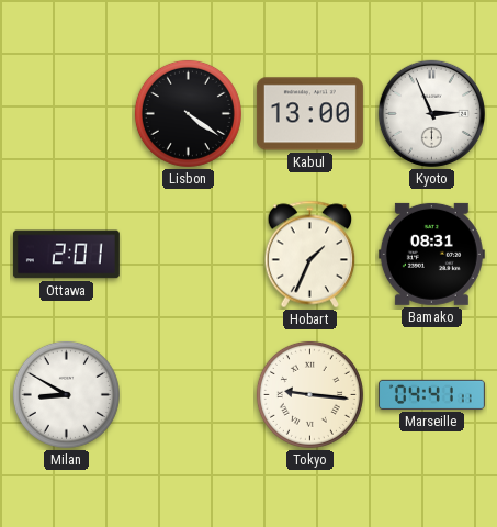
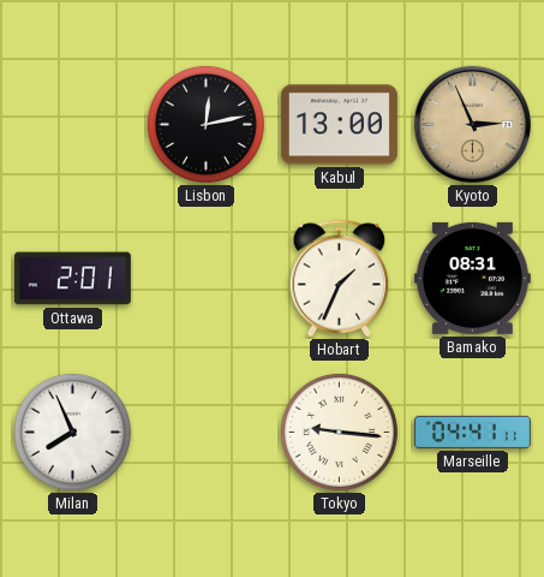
Lisbon: 4:21 -> 12:13
Kyoto dial: white -> champagne
Milan: 8:50 -> 7:56
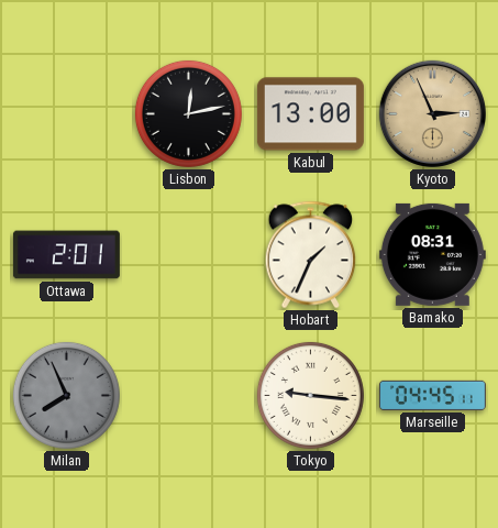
Milan dial: white -> grey
Marseille: 04:41 -> 04:45
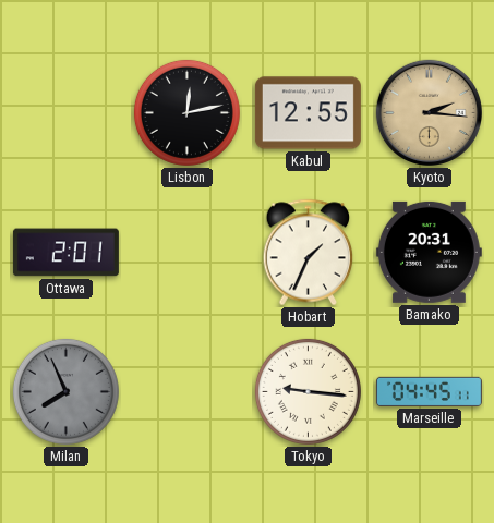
Kabul: 13:00 -> 12:55
Kyoto: 2:56 -> 2:16
Bamako: 08:31 -> 20:31
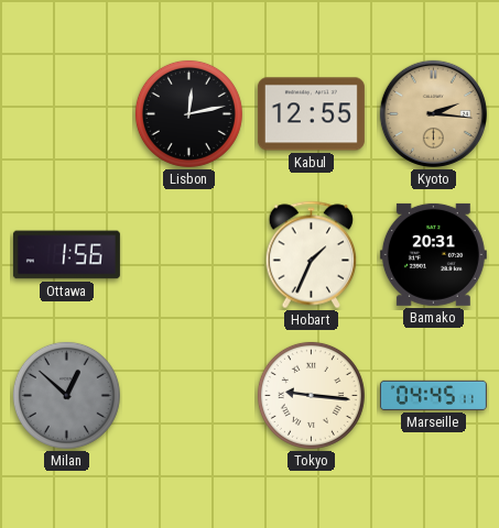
Ottawa: 2:01 -> 1:56
Milan: 7:56 -> 12:52
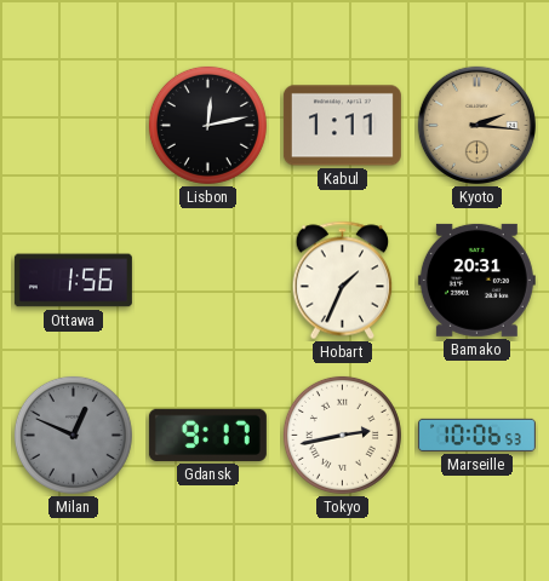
Kabul: 12:55 -> 1:11
Milan: 12:52 -> 12:49
Gdansk: none -> 9:17
Tokyo: 9:16 -> 2:43
Marseille: 04:45 -> 10:06
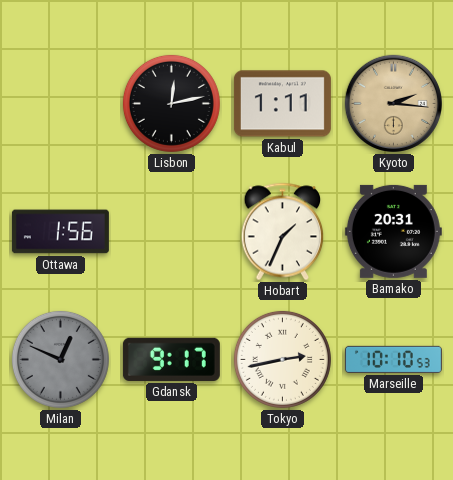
Marseille: 10:06 -> 10:10
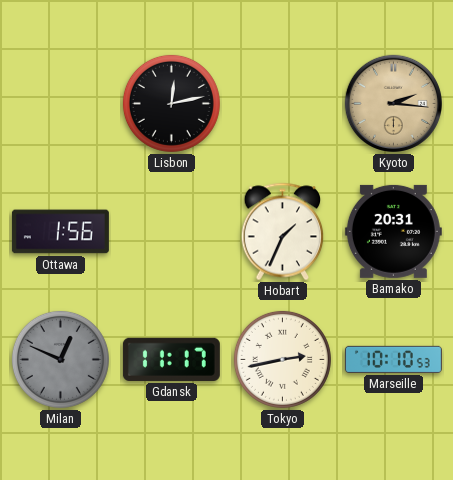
Kabul: 1:11 -> none
Gdansk: 9:17 -> 11:17
